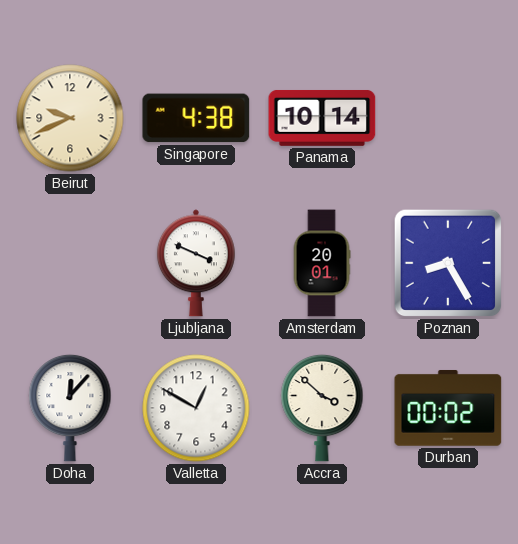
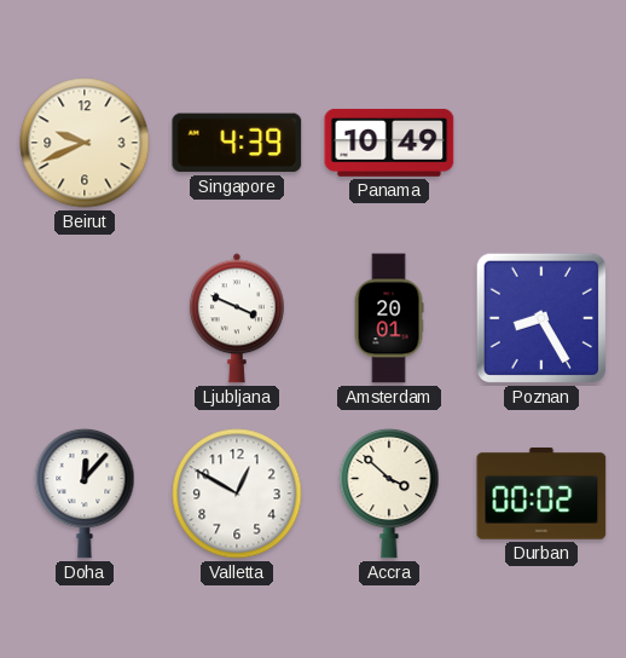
Singapore: 4:38 -> 4:39
Panama: 10:14 -> 10:49
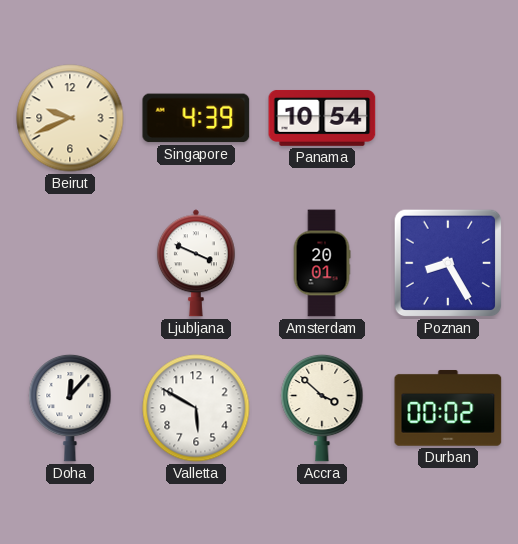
Panama: 10:49 -> 10:54
Valletta: 12:50 -> 5:50
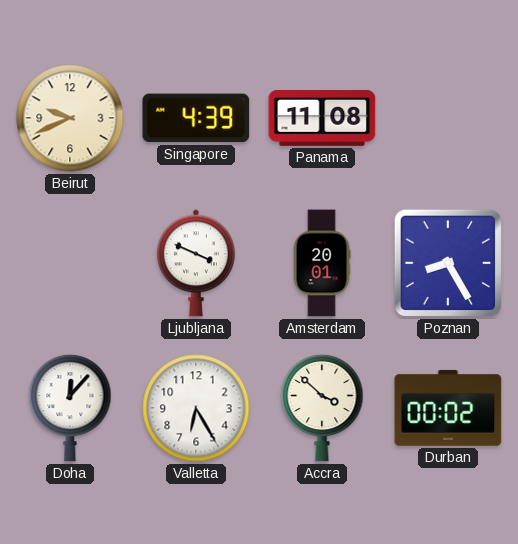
Panama: 10:54 -> 11:08
Valletta: 5:50 -> 6:25
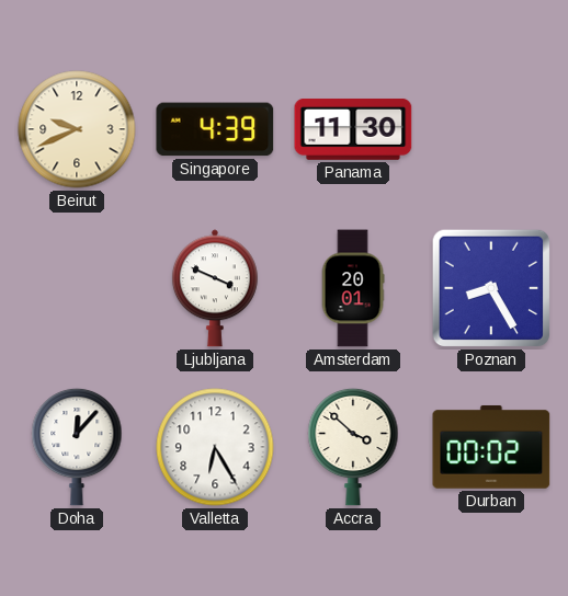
Panama: 11:08 -> 11:30
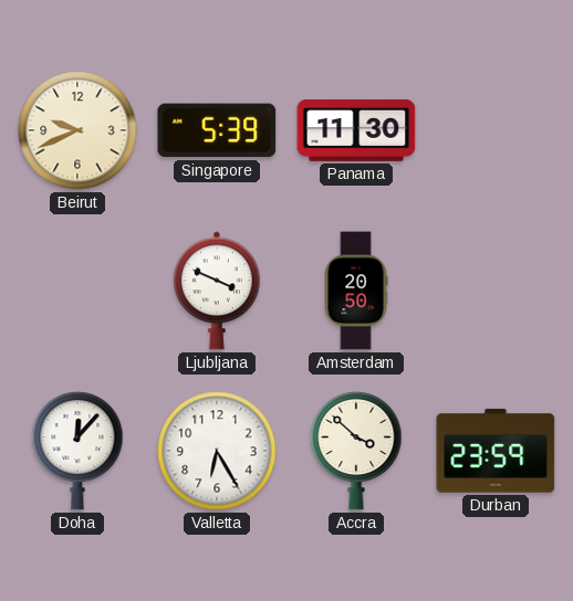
Singapore: 4:39 -> 5:39
Amsterdam: 20:01 -> 20:50
Poznan: 8:25 -> none
Durban: 00:02 -> 23:59
